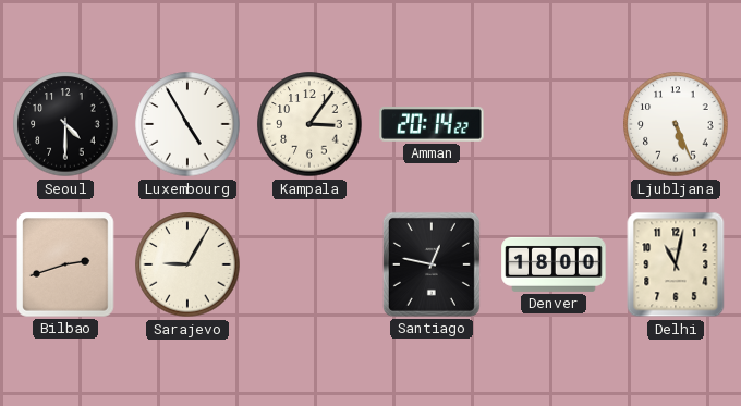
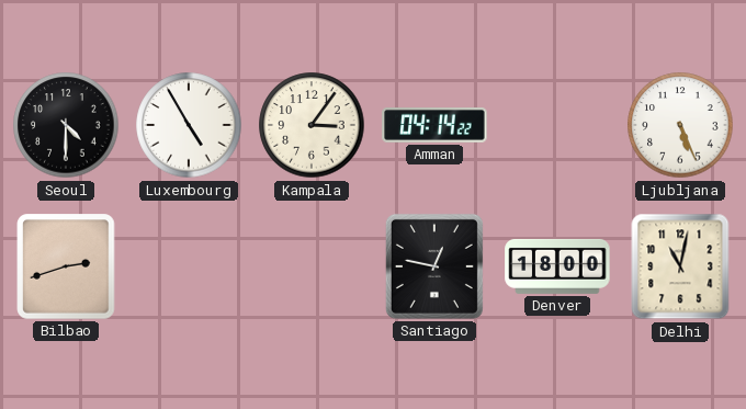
Amman: 20:14 -> 04:14
Sarajevo: 9:05 -> none
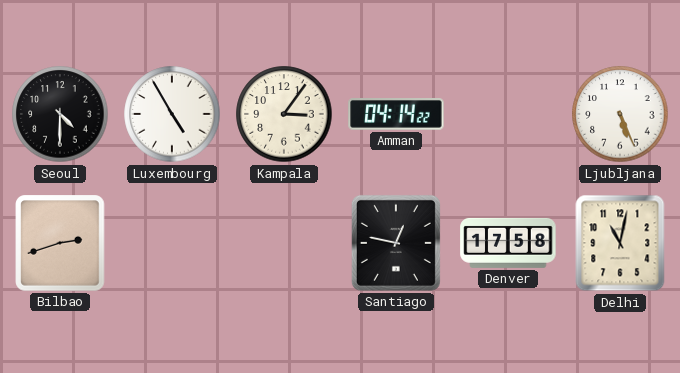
Denver: 18:00 -> 17:58
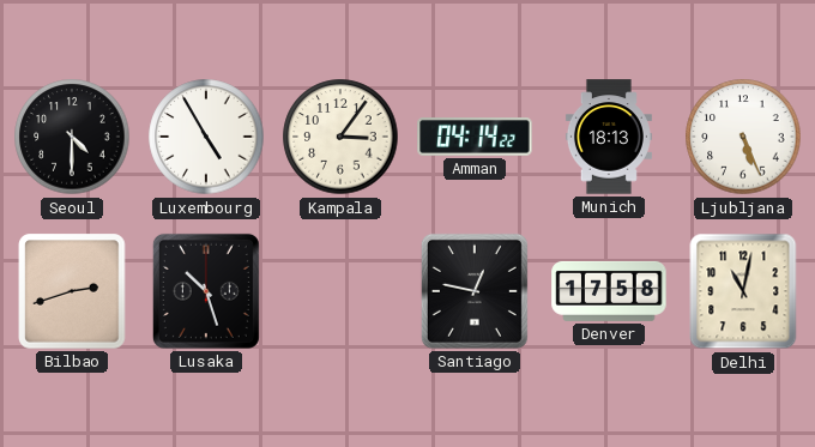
Munich: none -> 18:13
Lusaka: none -> 10:27
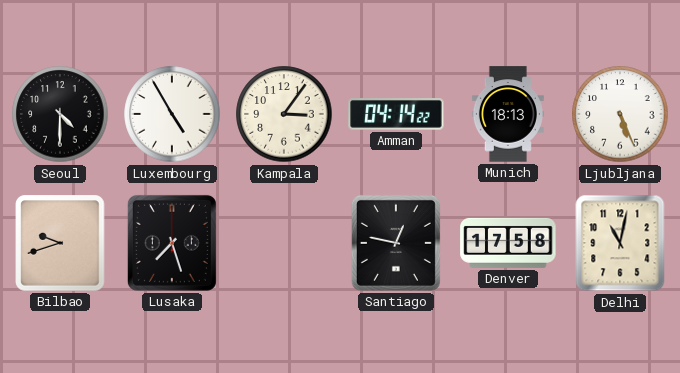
Bilbao: 2:42 -> 9:42
Lusaka: 10:27 -> 7:27
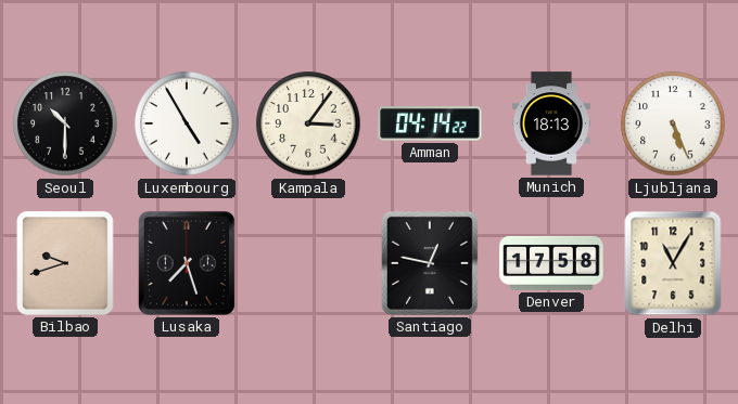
Seoul: 4:30 -> 10:30
Delhi: 11:02 -> 11:05
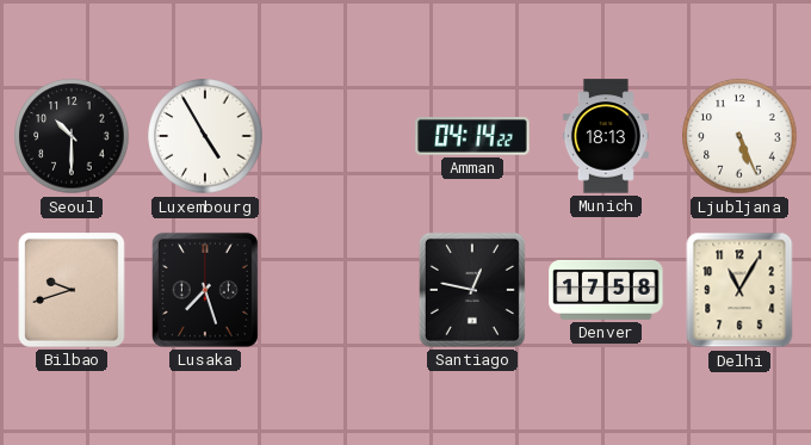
Kampala: 3:06 -> none
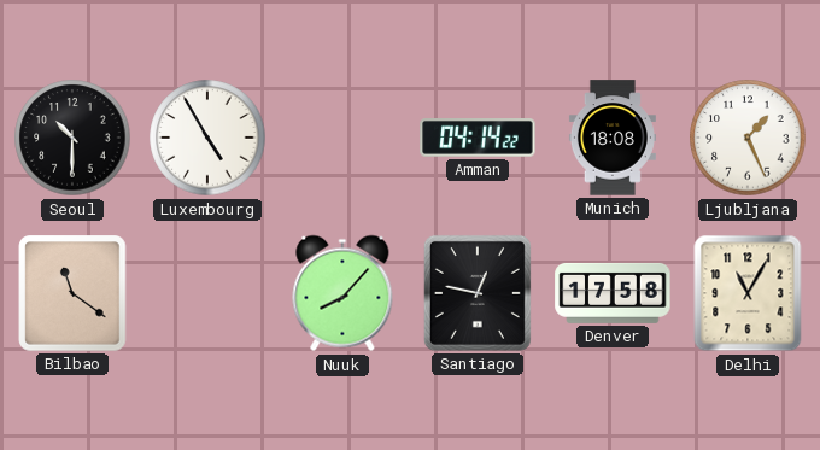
Munich: 18:13 -> 18:08
Ljubljana: 5:26 -> 1:26
Bilbao: 9:42 -> 11:21
Lusaka: 7:27 -> none
Nuuk: none -> 8:07
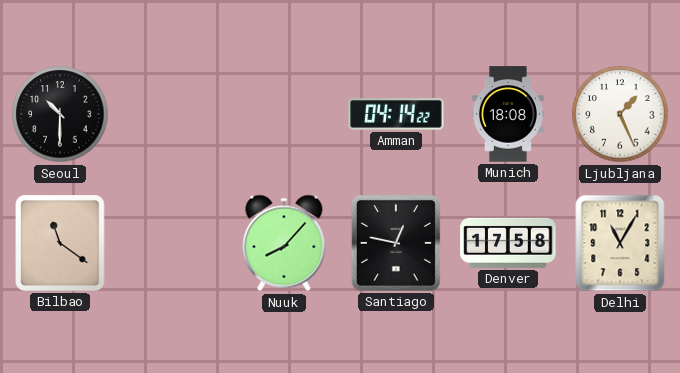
Luxembourg: 4:55 -> none
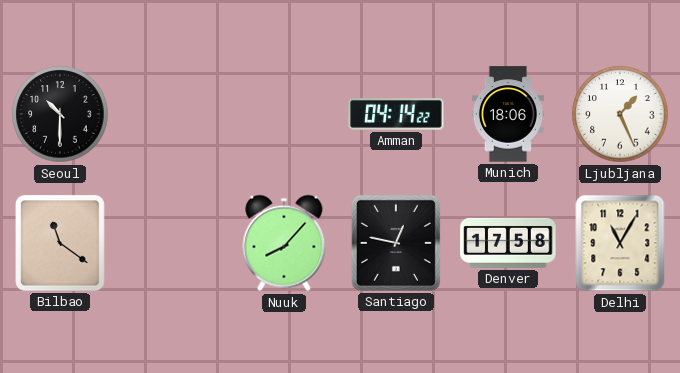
Munich: 18:08 -> 18:06
